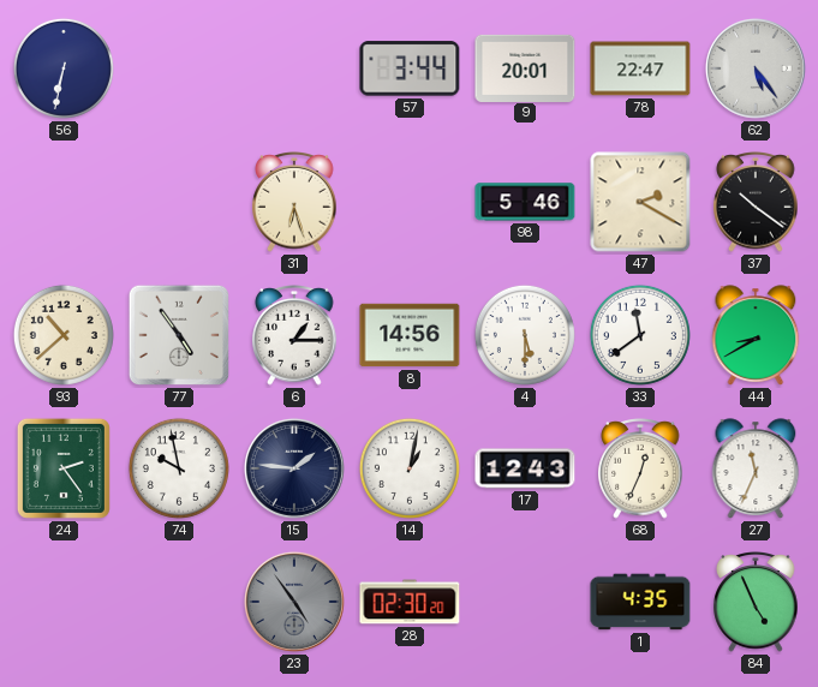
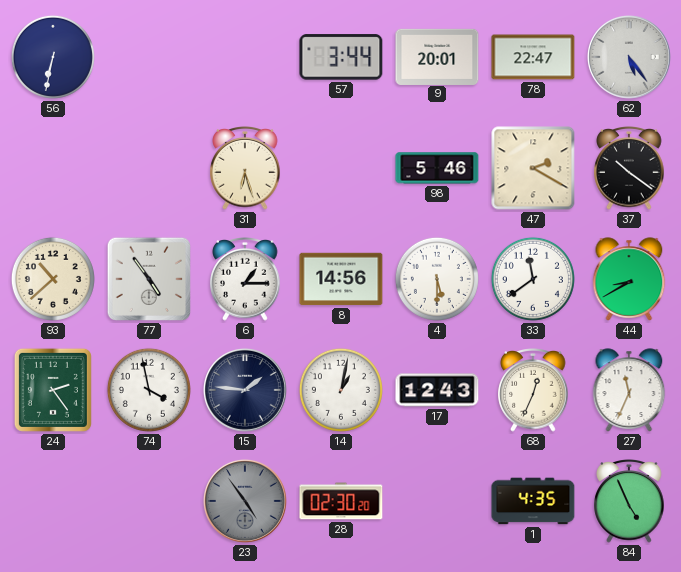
74: 9:58 -> 3:58
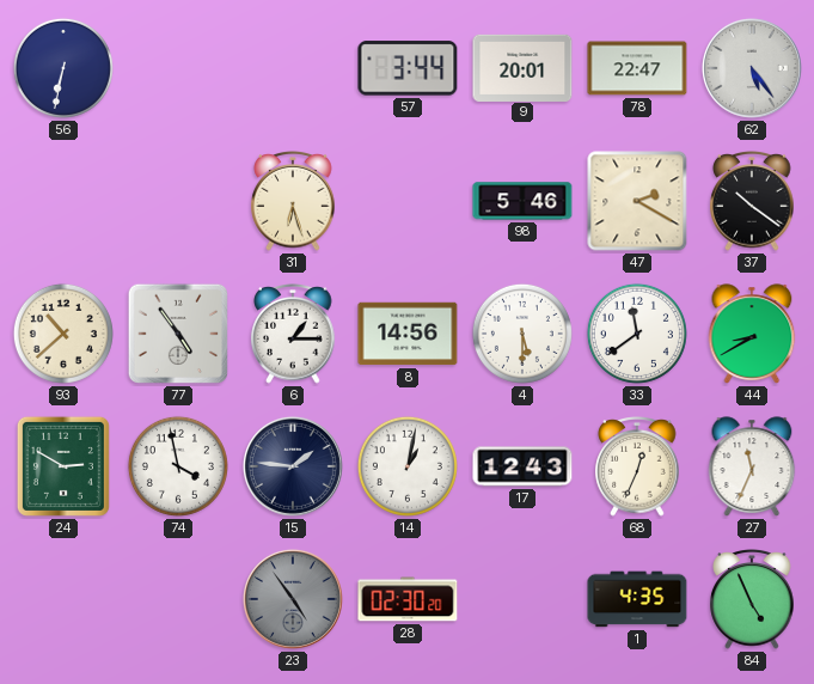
24: 2:24 -> 2:50
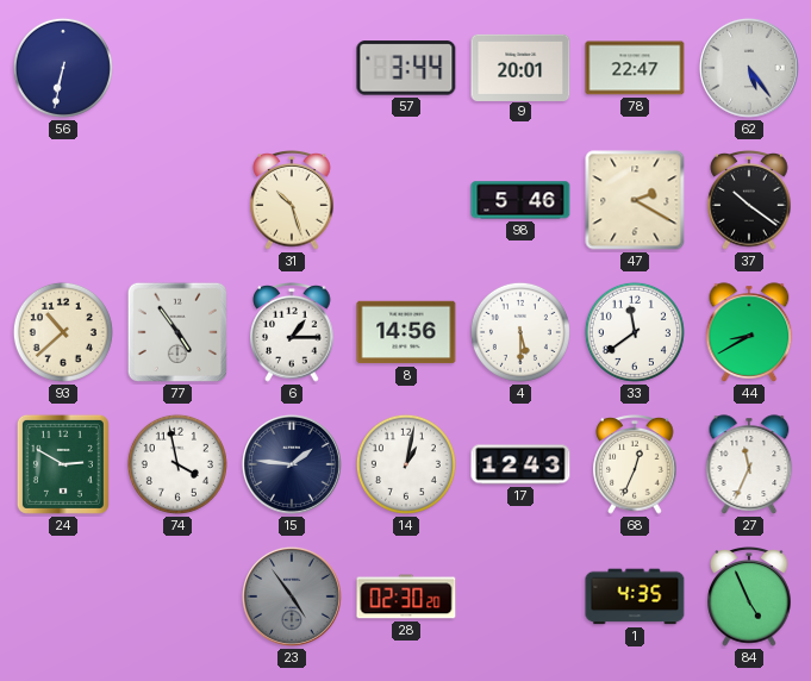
31: 6:27 -> 10:27
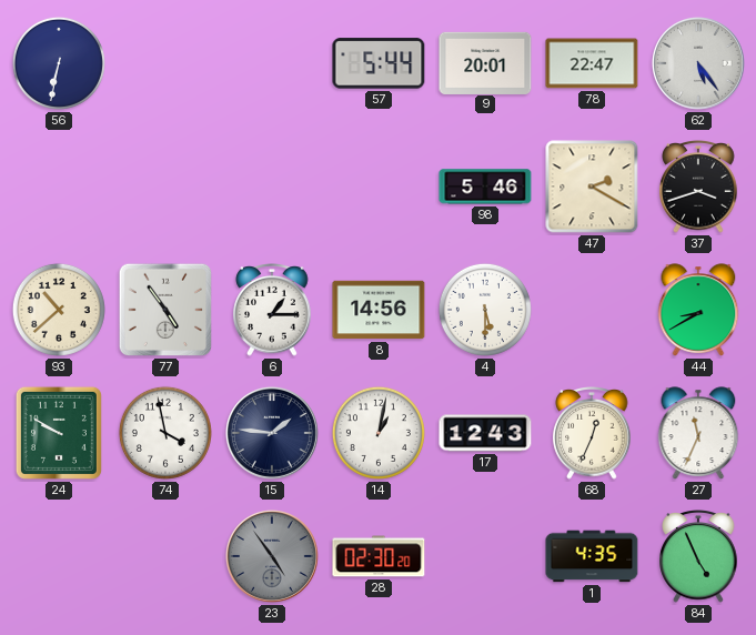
57: 3:44 -> 5:44
31: 10:27 -> none
37: 10:21 -> 3:42
33: 11:39 -> none
24: 2:50 -> 9:50
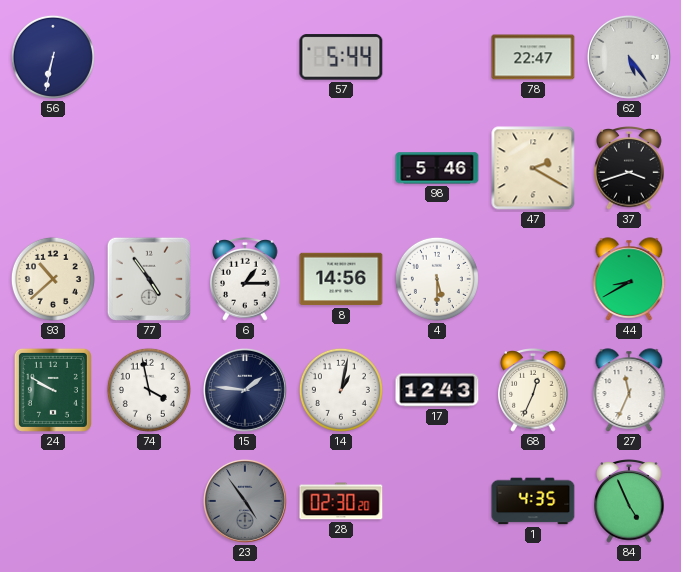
9: 20:01 -> none
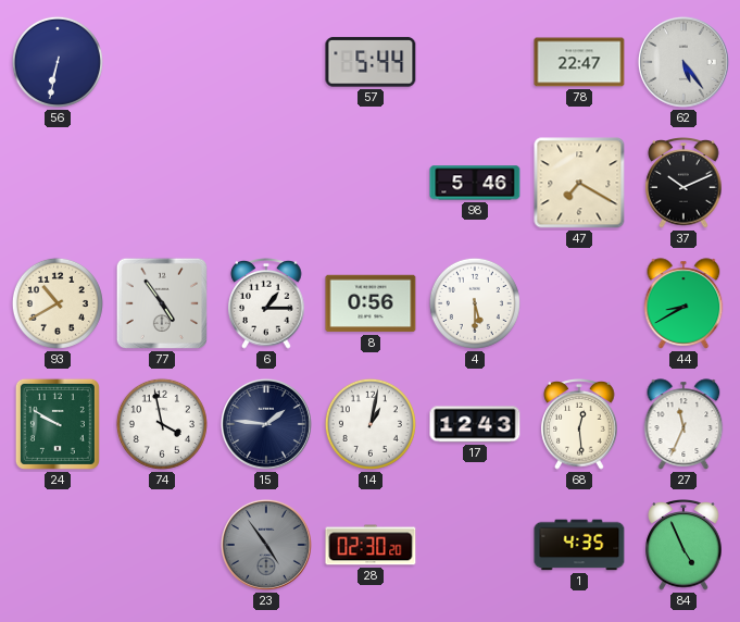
47: 2:20 -> 7:20
37: 3:42 -> 10:11
93: 10:38 -> 10:40
8: 14:56 -> 0:56
68: 12:34 -> 12:29
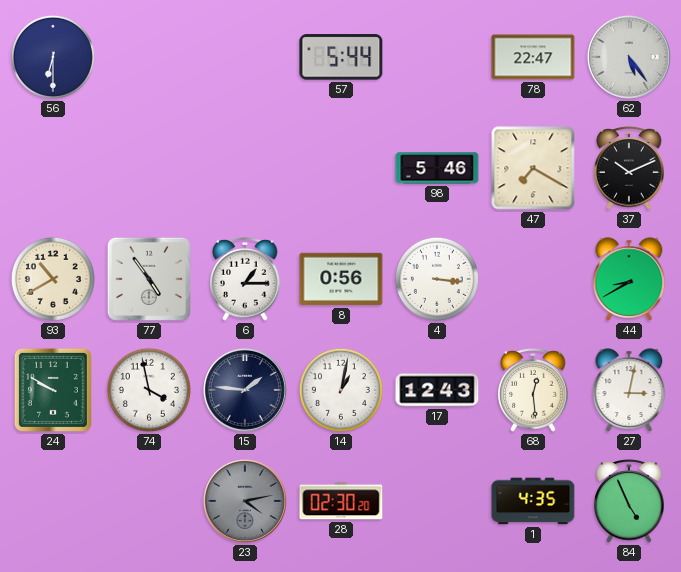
56: 6:32 -> 6:30
4: 5:30 -> 3:16
27: 11:34 -> 3:02
23: 4:54 -> 4:13
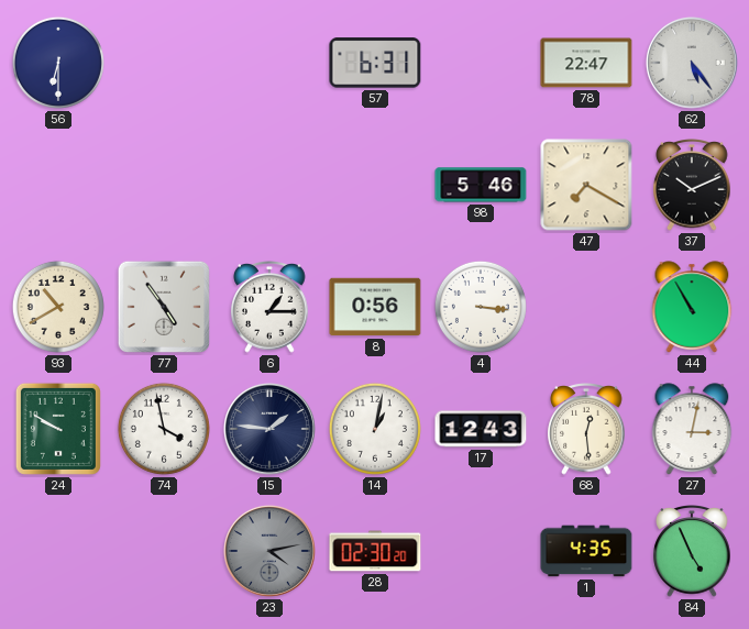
57: 5:44 -> 6:31
44: 8:40 -> 10:55
